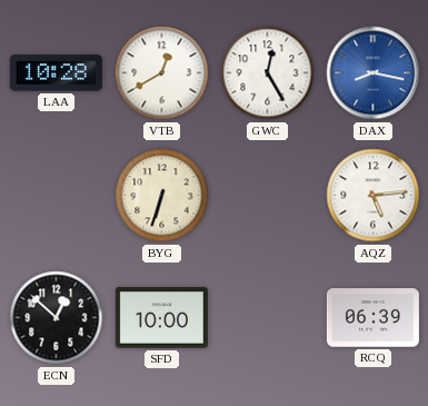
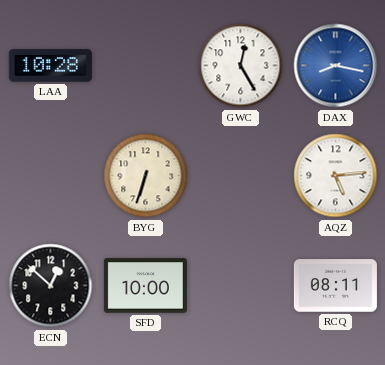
VTB: 12:40 -> none
RCQ: 06:39 -> 08:11
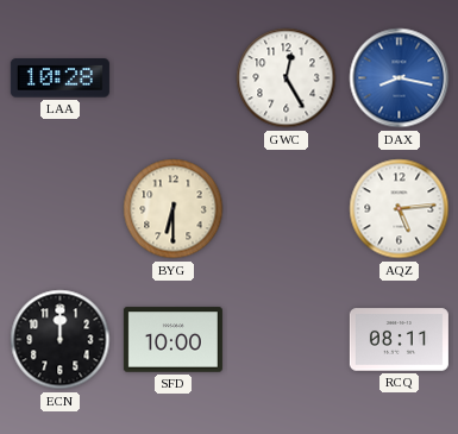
BYG: 6:33 -> 6:30
ECN: 12:52 -> 12:00
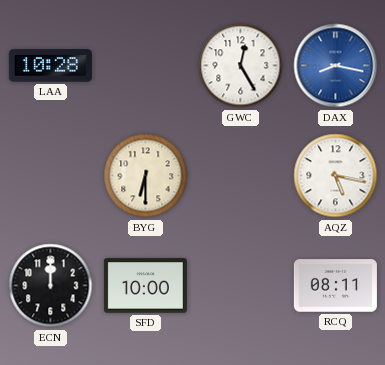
AQZ: 5:14 -> 5:17
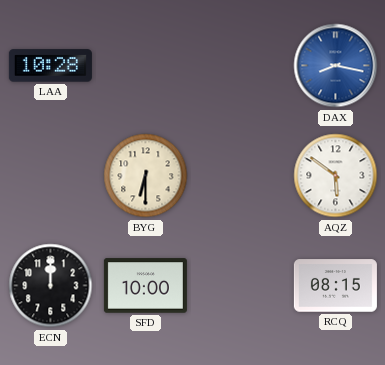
GWC: 12:25 -> none
AQZ: 5:17 -> 5:51
RCQ: 08:11 -> 08:15
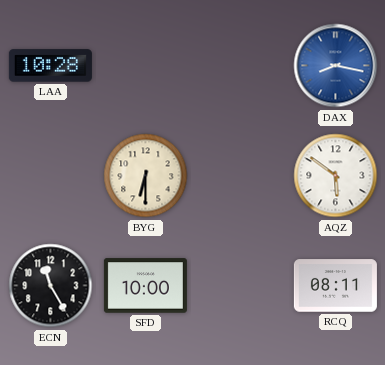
ECN: 12:00 -> 11:25
RCQ: 08:15 -> 08:11
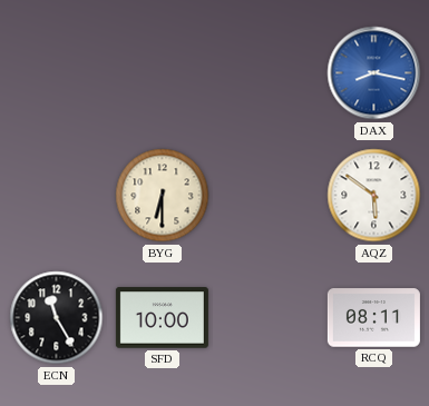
LAA: 10:28 -> none
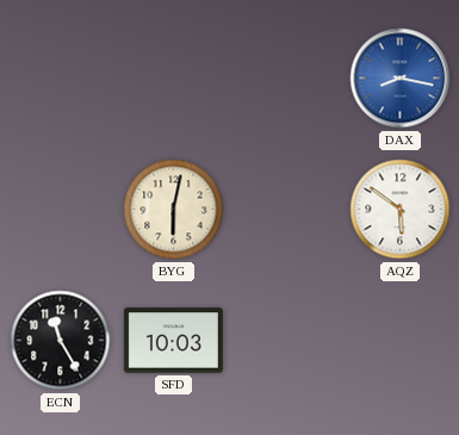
BYG: 6:30 -> 6:02
SFD: 10:00 -> 10:03
RCQ: 08:11 -> none
